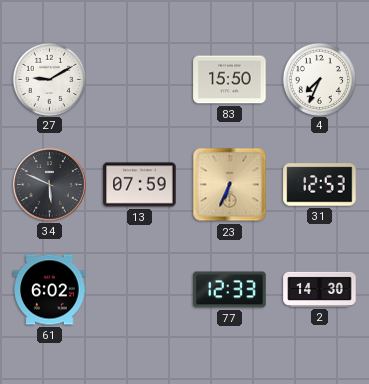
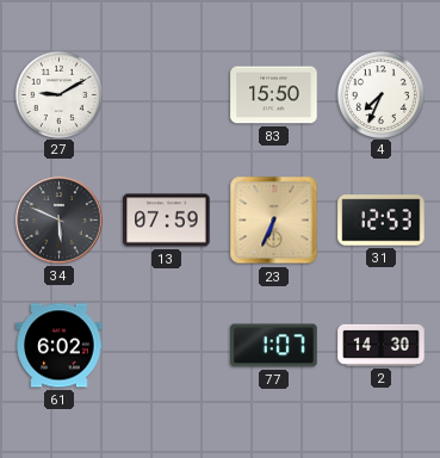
77: 12:33 -> 1:07
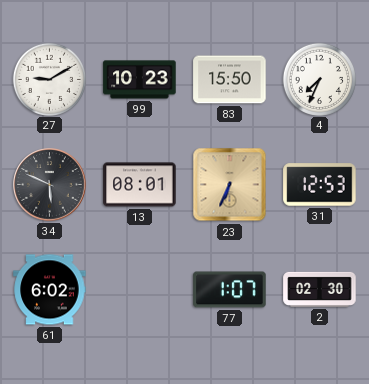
99: none -> 10:23
13: 07:59 -> 08:01
2: 14:30 -> 02:30
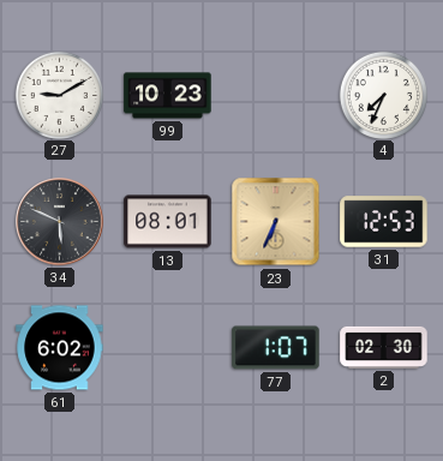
83: 15:50 -> none
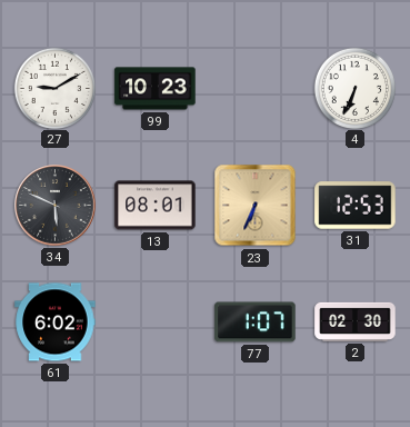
4: 7:34 -> 6:34
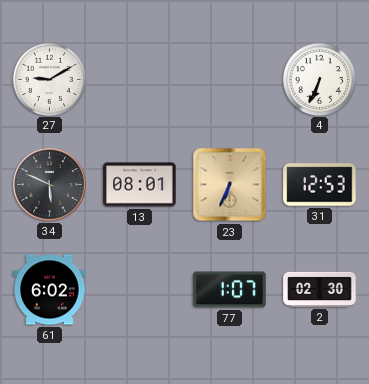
99: 10:23 -> none
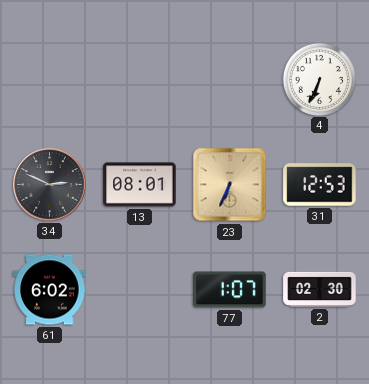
27: 9:10 -> none
34: 5:49 -> 2:49
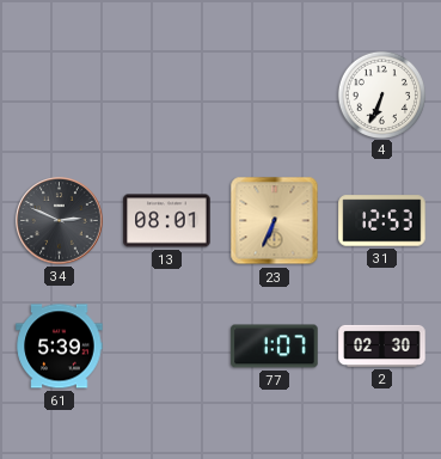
61: 6:02 -> 5:39
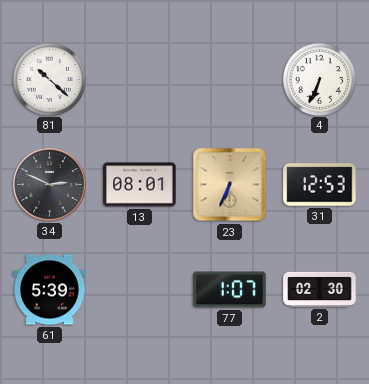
81: none -> 10:22
